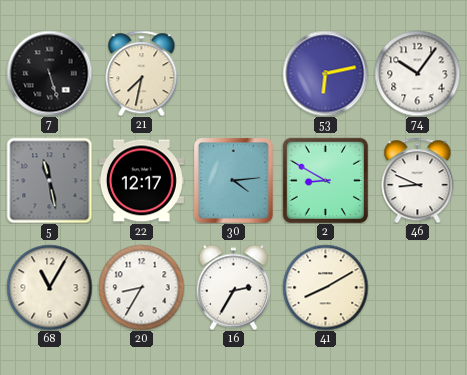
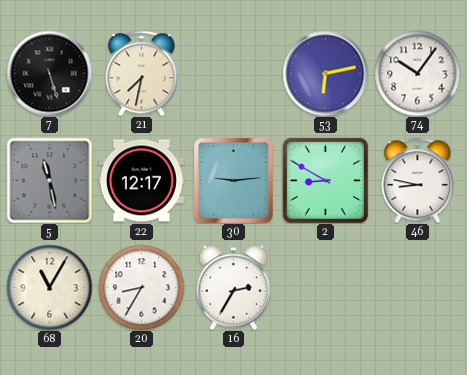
30: 4:14 -> 9:14
46: 8:49 -> 8:47
41: 8:10 -> none
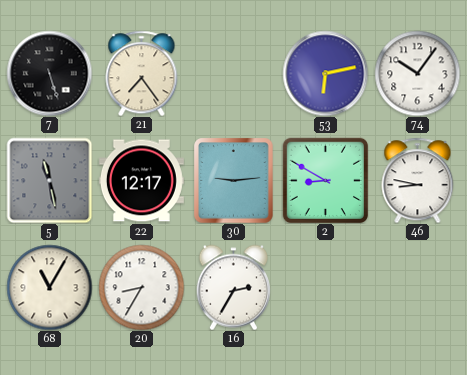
21: 7:32 -> 7:24
